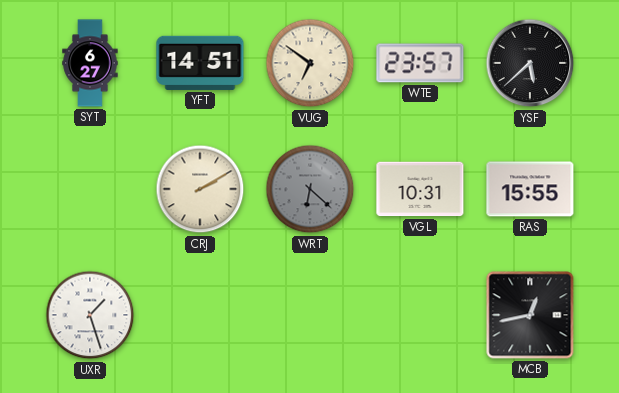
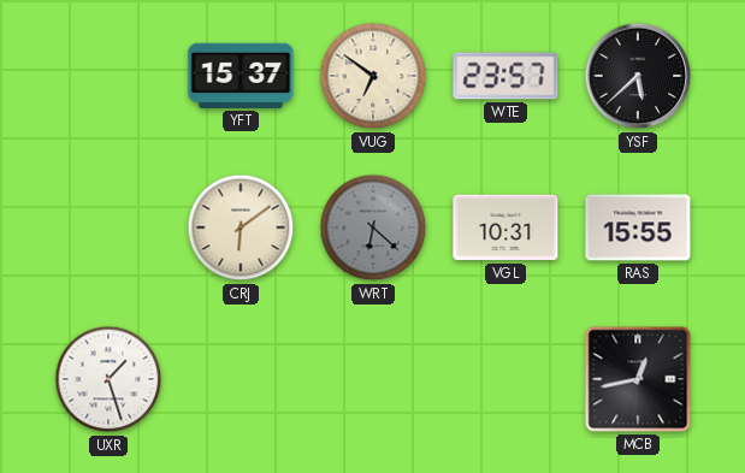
SYT: 6:27 -> none
YFT: 14:51 -> 15:37
CRJ: 2:10 -> 6:09
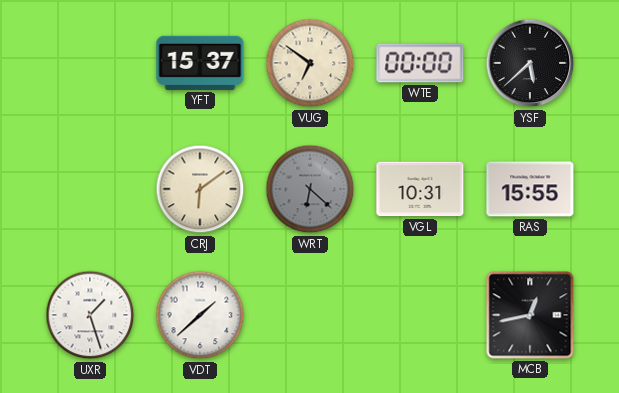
WTE: 23:57 -> 00:00
VDT: none -> 1:38
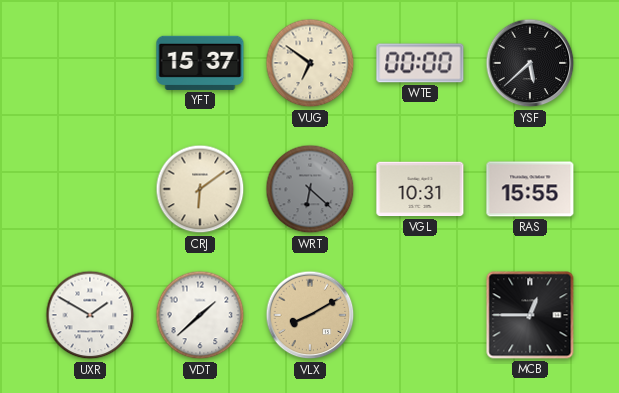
UXR: 1:27 -> 1:50
VLX: none -> 8:10
MCB: 12:43 -> 12:45
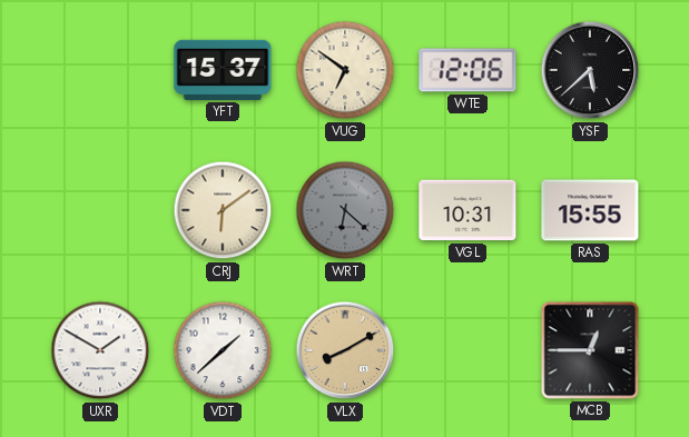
WTE: 00:00 -> 12:06
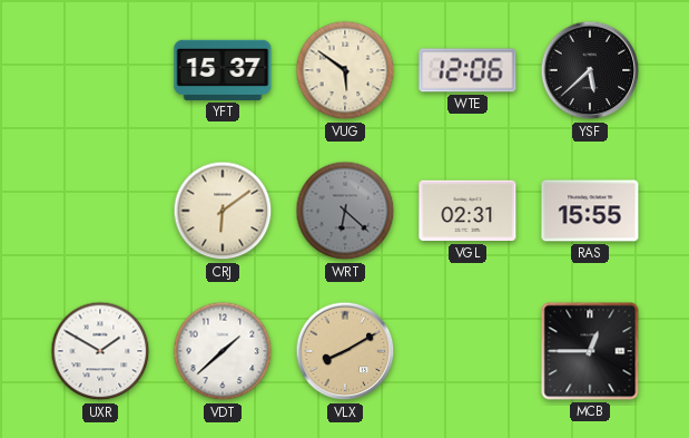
VUG: 6:51 -> 5:51
VGL: 10:31 -> 02:31
